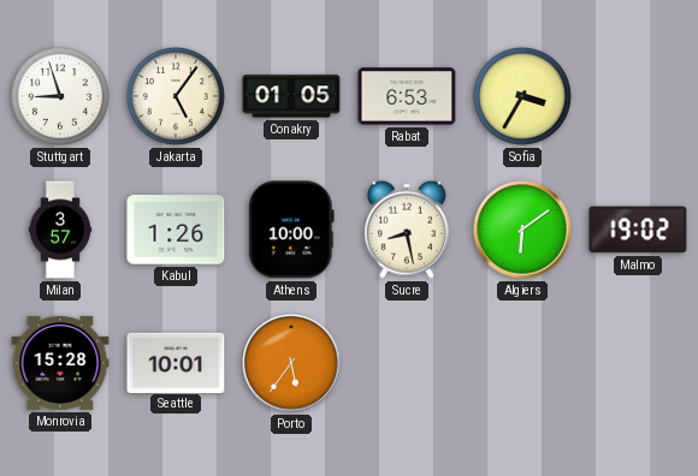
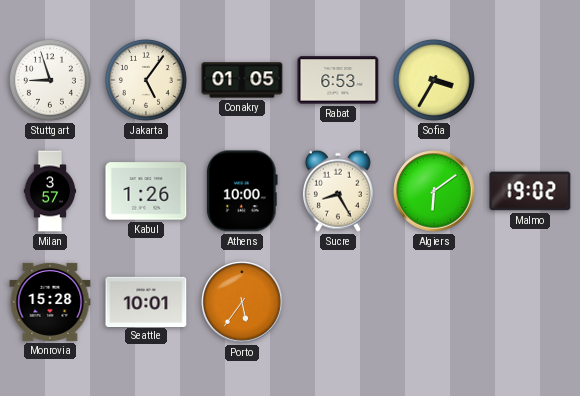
Sucre: 8:28 -> 8:25
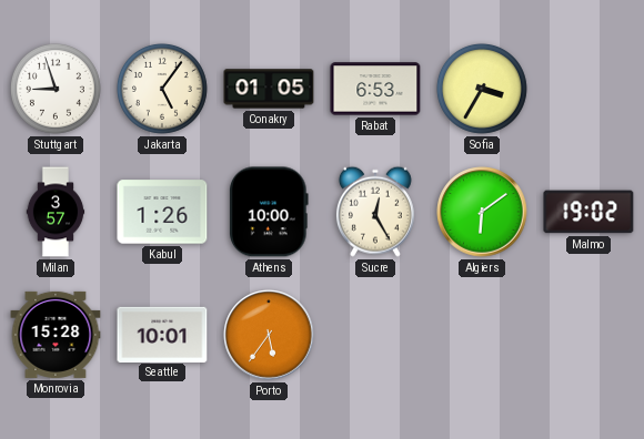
Sucre: 8:25 -> 12:25
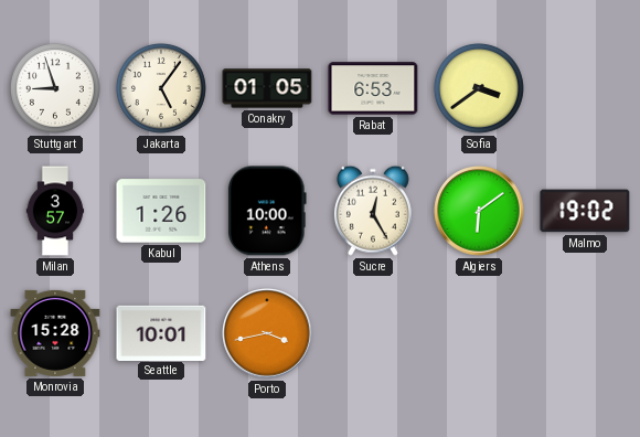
Sofia: 3:35 -> 3:39
Porto: 5:36 -> 3:43
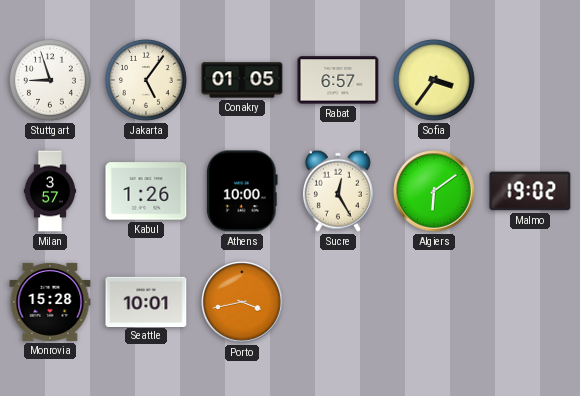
Rabat: 6:53 -> 6:57
Sofia: 3:39 -> 3:36
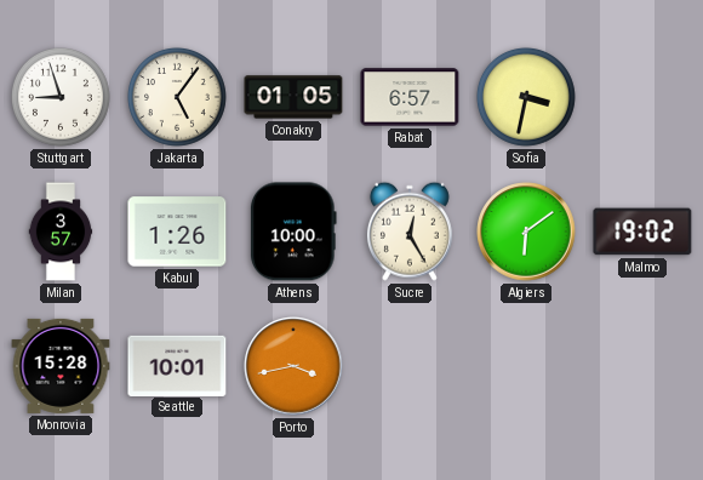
Sofia: 3:36 -> 3:32
